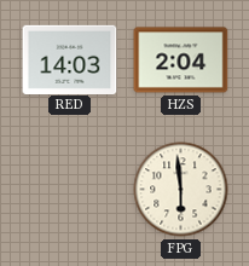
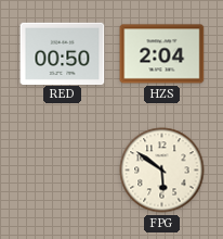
RED: 14:03 -> 00:50
FPG: 5:59 -> 5:51
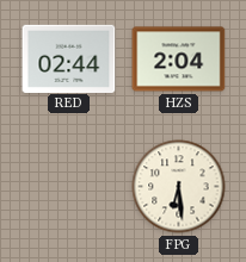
RED: 00:50 -> 02:44
FPG: 5:51 -> 6:29
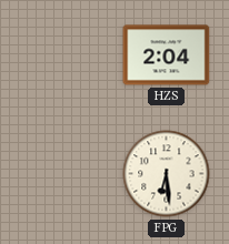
RED: 02:44 -> none
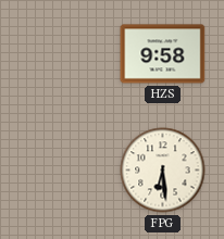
HZS: 2:04 -> 9:58
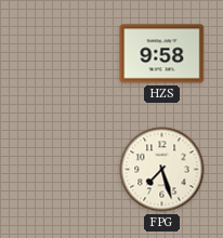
FPG: 6:29 -> 7:27
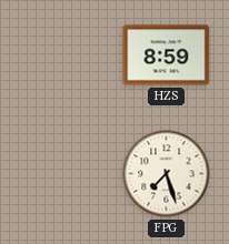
HZS: 9:58 -> 8:59
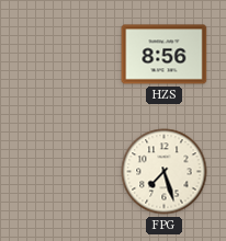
HZS: 8:59 -> 8:56
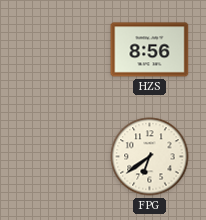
FPG: 7:27 -> 6:39
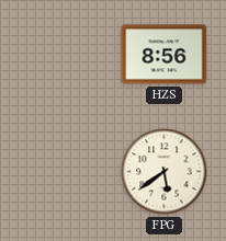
FPG: 6:39 -> 5:39
